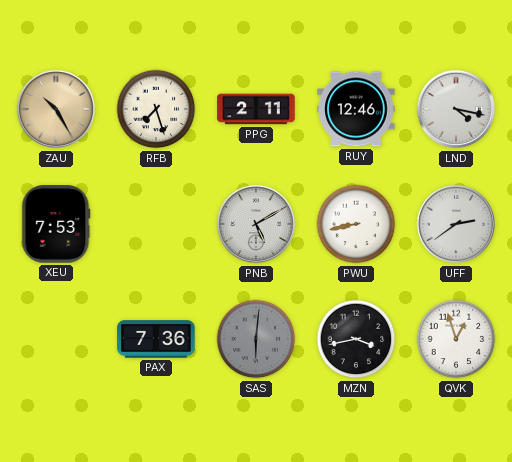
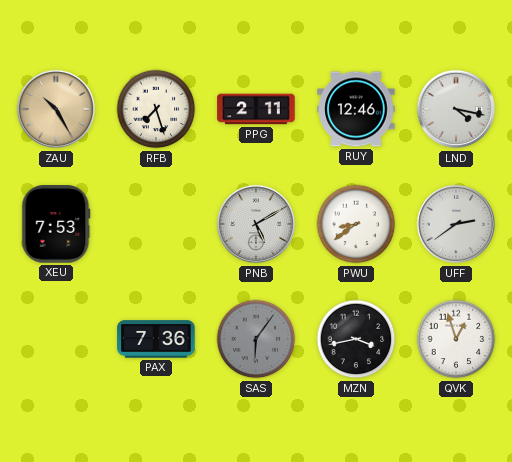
PWU: 8:43 -> 8:39
SAS: 6:01 -> 6:06
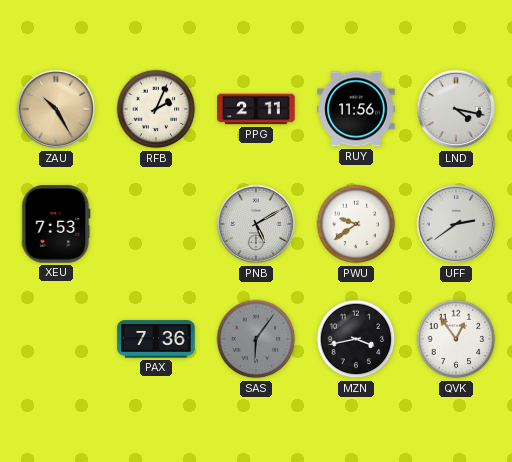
RFB: 7:27 -> 2:04
RUY: 12:46 -> 11:56
PWU: 8:39 -> 9:39
QVK: 12:57 -> 12:54
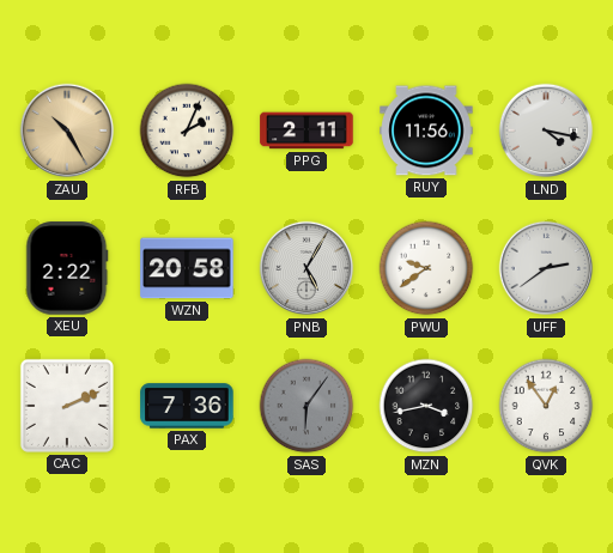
XEU: 7:53 -> 2:22
WZN: none -> 20:58
PNB: 5:10 -> 5:05
CAC: none -> 2:11
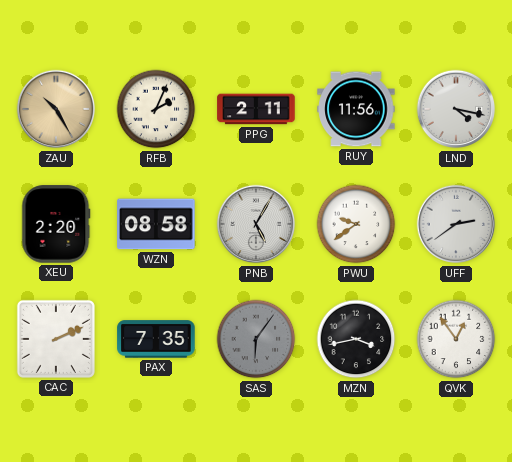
XEU: 2:22 -> 2:20
WZN: 20:58 -> 08:58
PAX: 7:36 -> 7:35
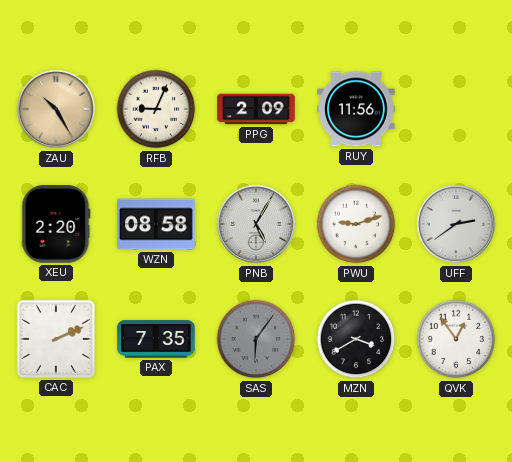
RFB: 2:04 -> 9:04
PPG: 2:11 -> 2:09
LND: 4:17 -> none
PWU: 9:39 -> 9:12
MZN: 3:43 -> 3:40
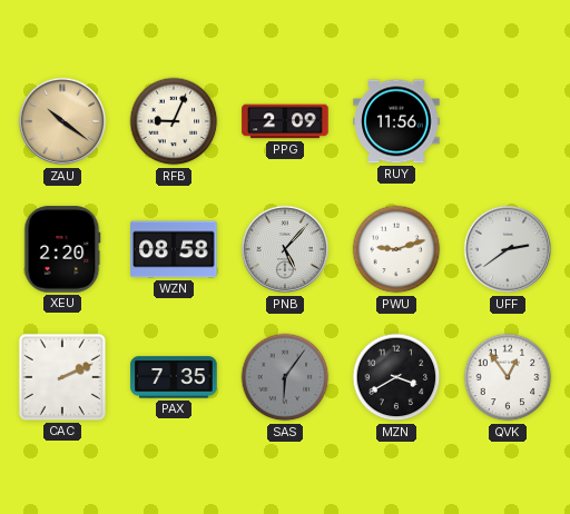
ZAU: 10:25 -> 10:21
PNB: 5:05 -> 5:07
